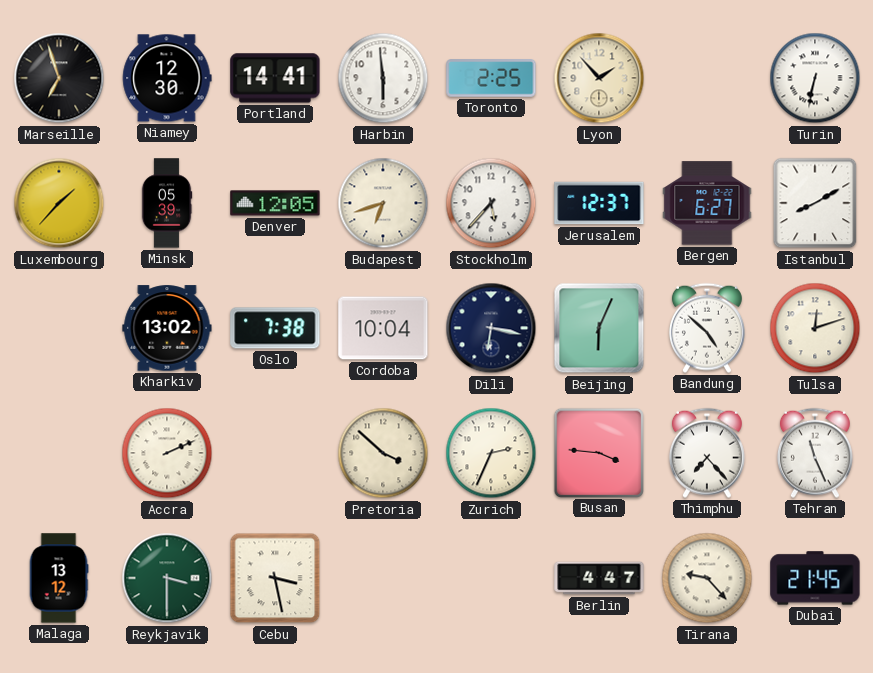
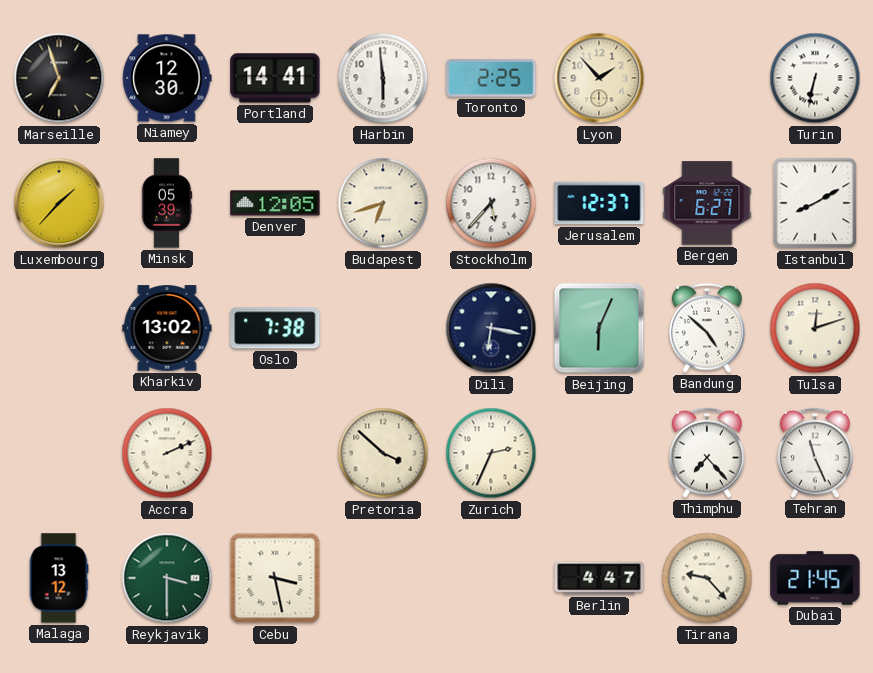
Cordoba: 10:04 -> none
Busan: 3:46 -> none
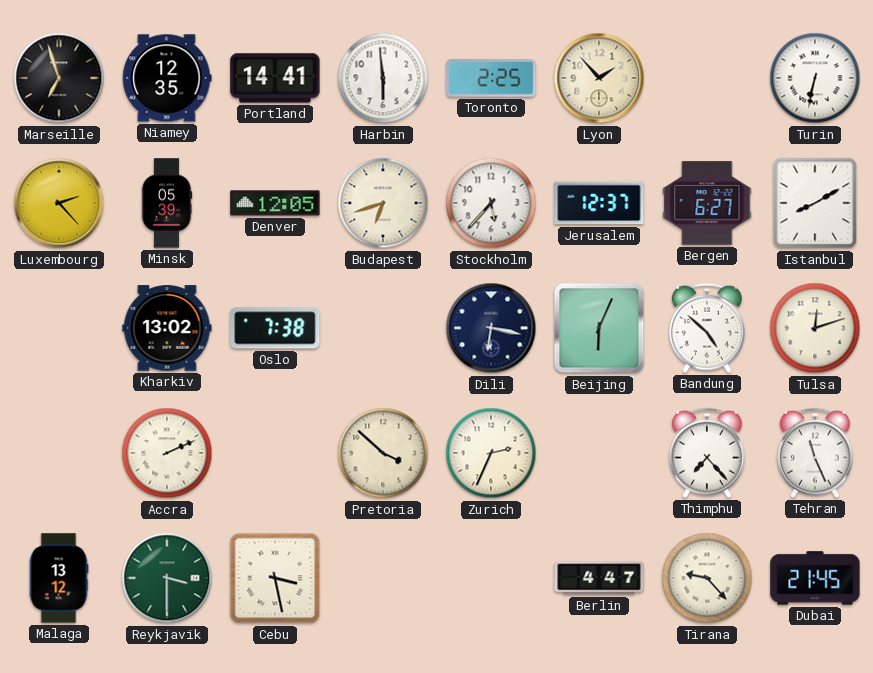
Niamey: 12:30 -> 12:35
Luxembourg: 1:37 -> 2:23
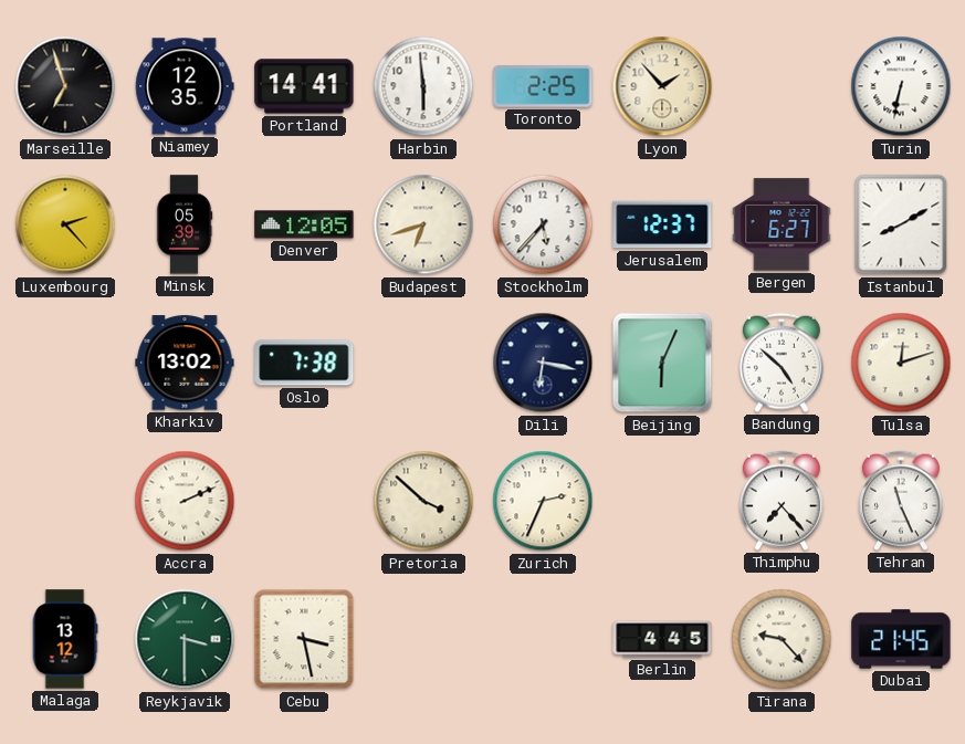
Berlin: 4:47 -> 4:45
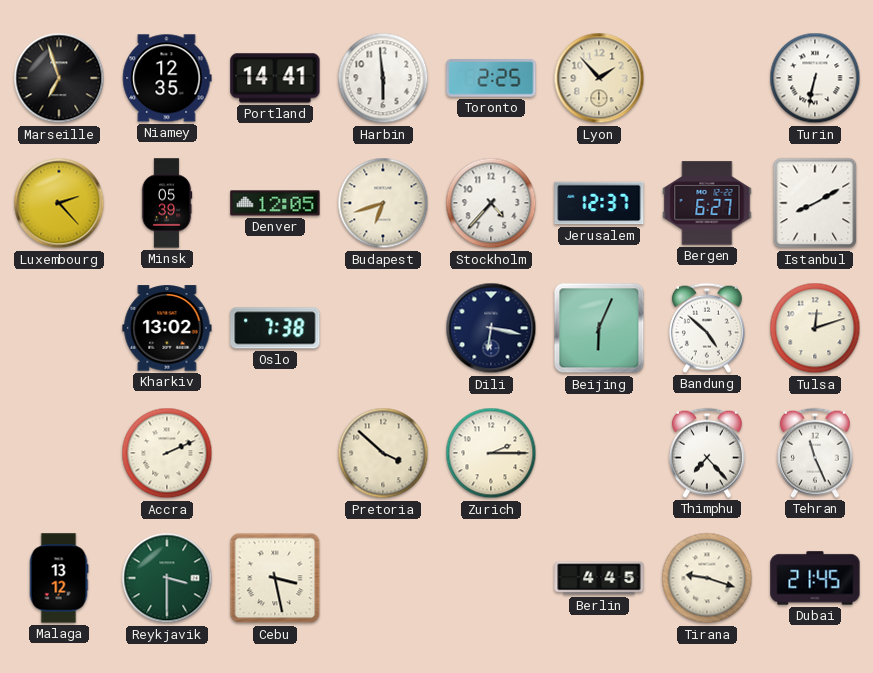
Stockholm: 5:37 -> 4:37
Zurich: 2:34 -> 2:15
Tirana: 9:23 -> 9:18
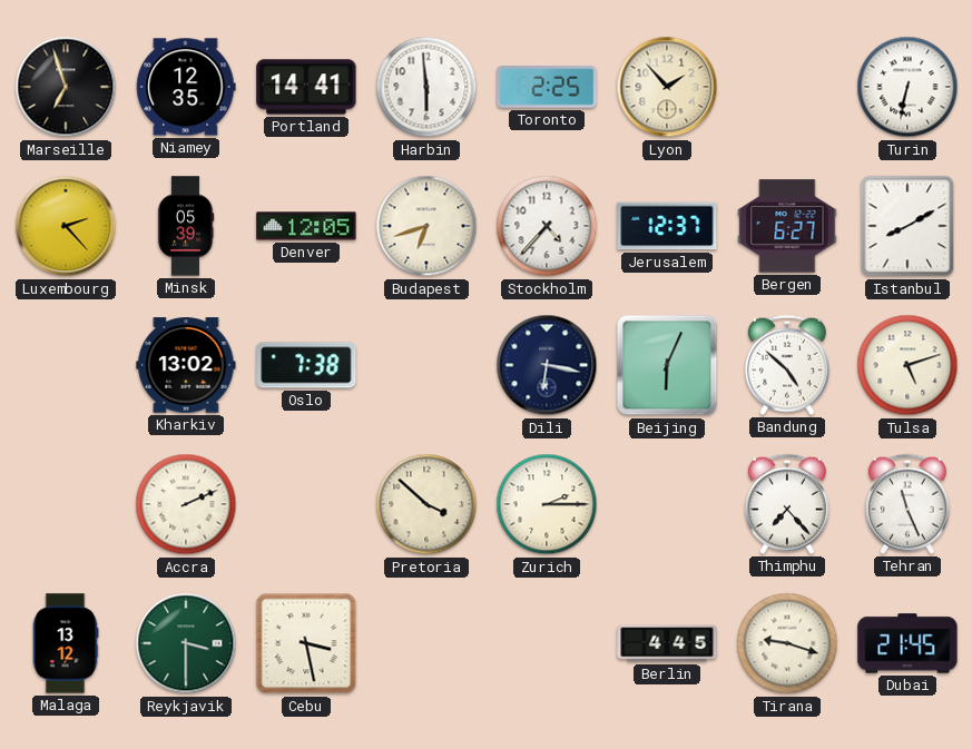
Tulsa: 12:12 -> 5:12
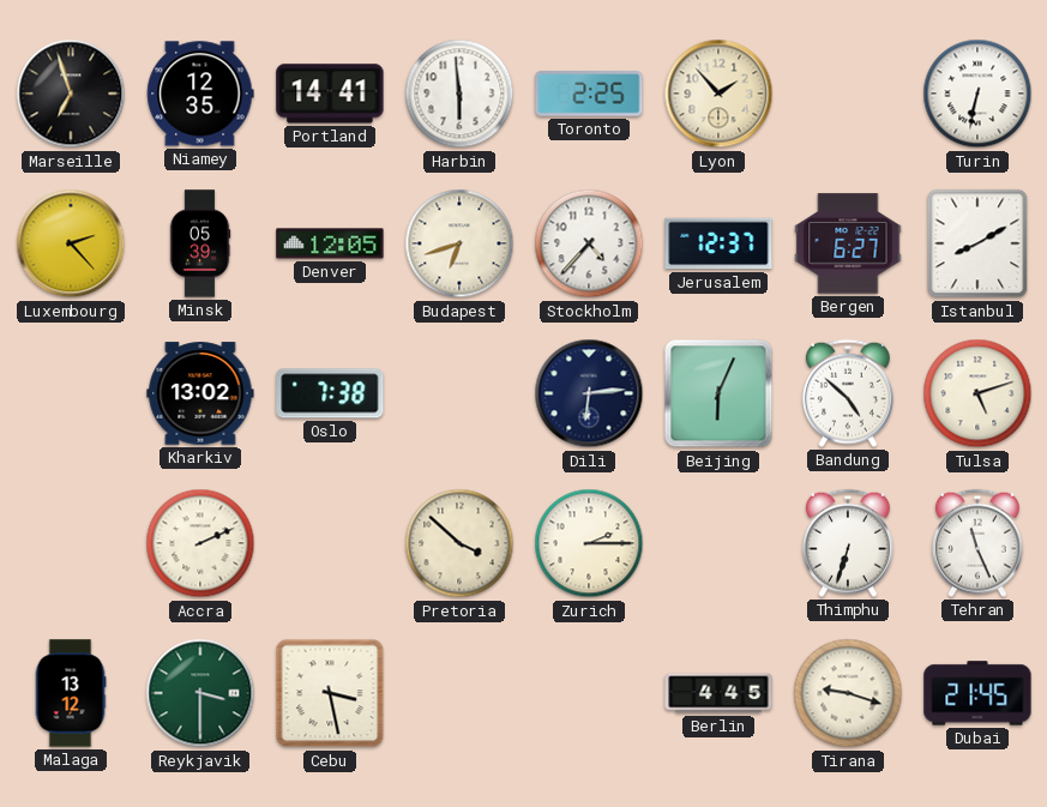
Dili: 6:17 -> 6:14
Thimphu: 7:23 -> 6:33
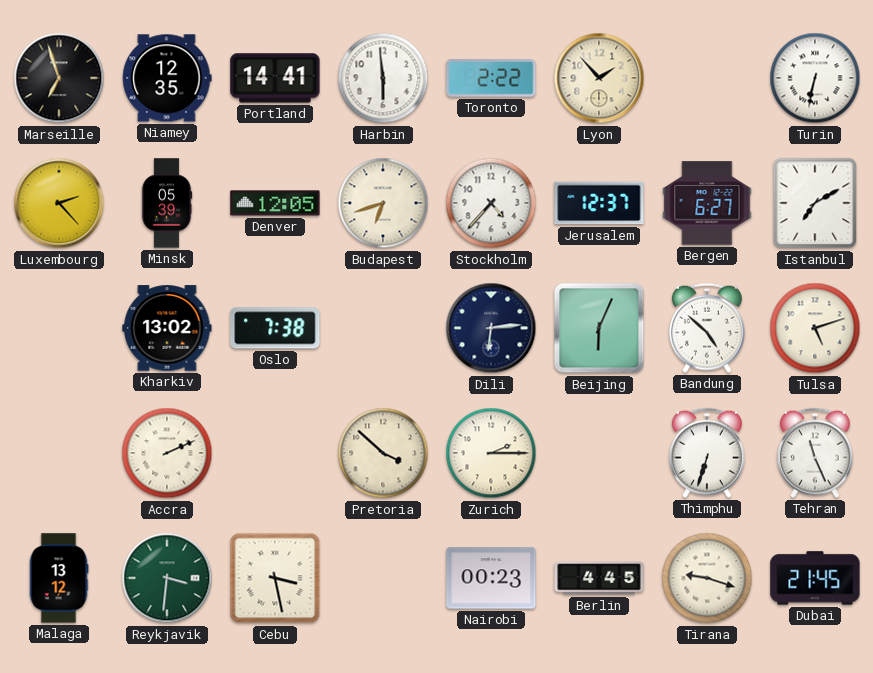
Toronto: 2:25 -> 2:22
Istanbul: 8:10 -> 7:10
Reykjavik: 3:30 -> 3:31
Nairobi: none -> 00:23
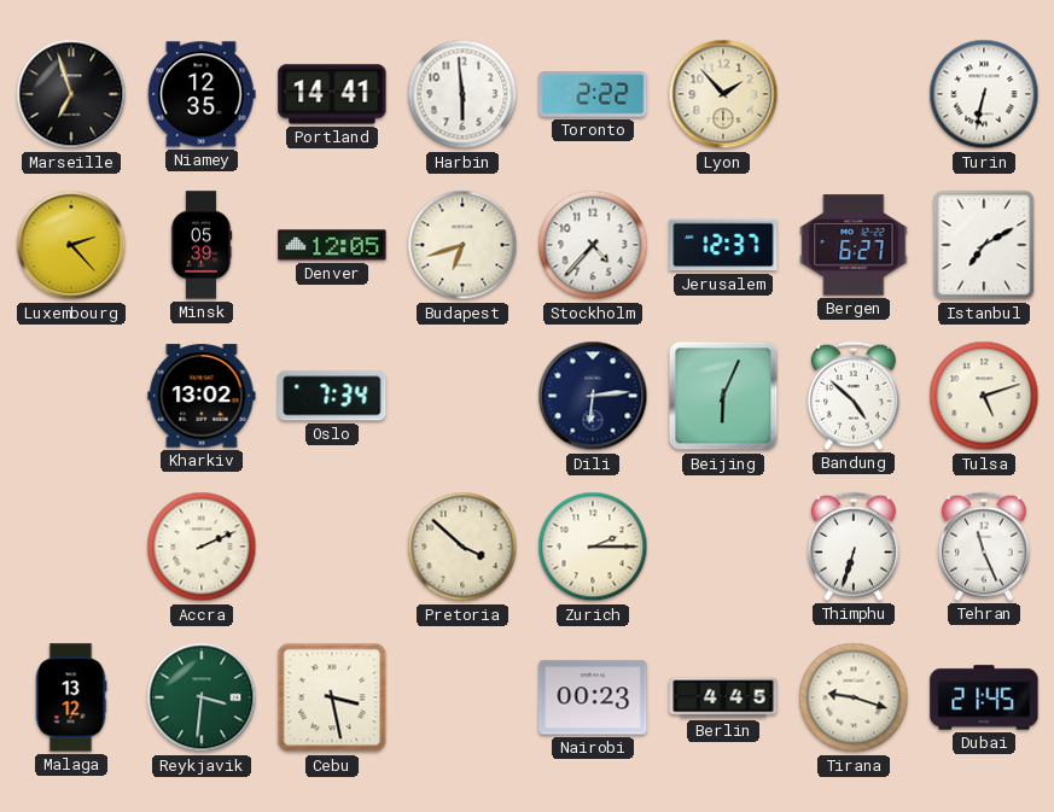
Oslo: 7:38 -> 7:34
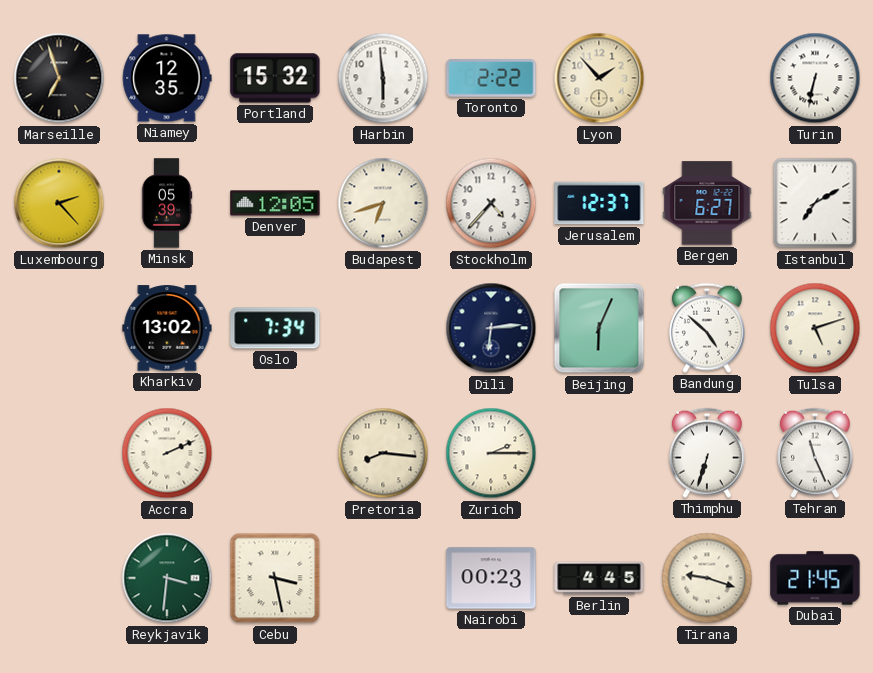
Portland: 14:41 -> 15:32
Pretoria: 3:52 -> 8:16
Malaga: 13:12 -> none
